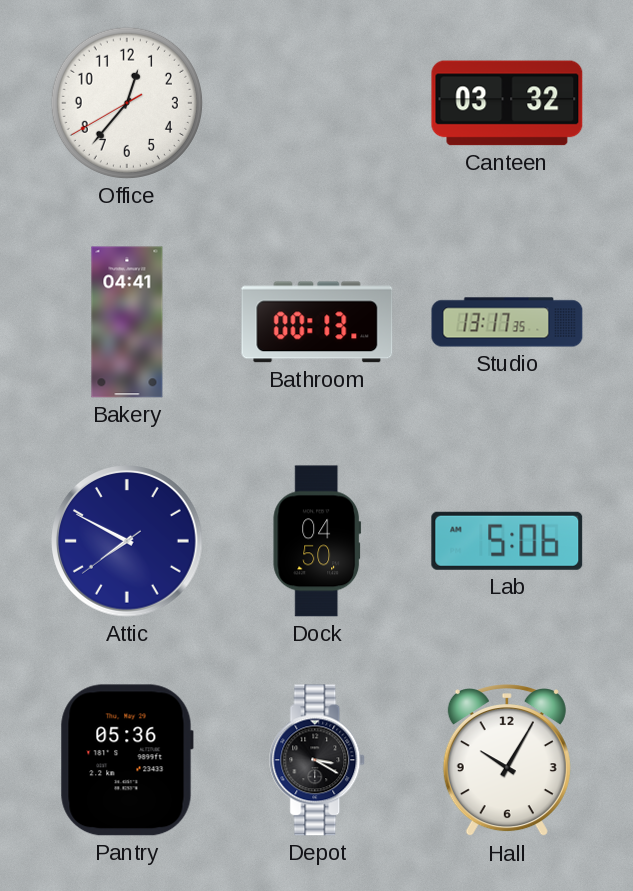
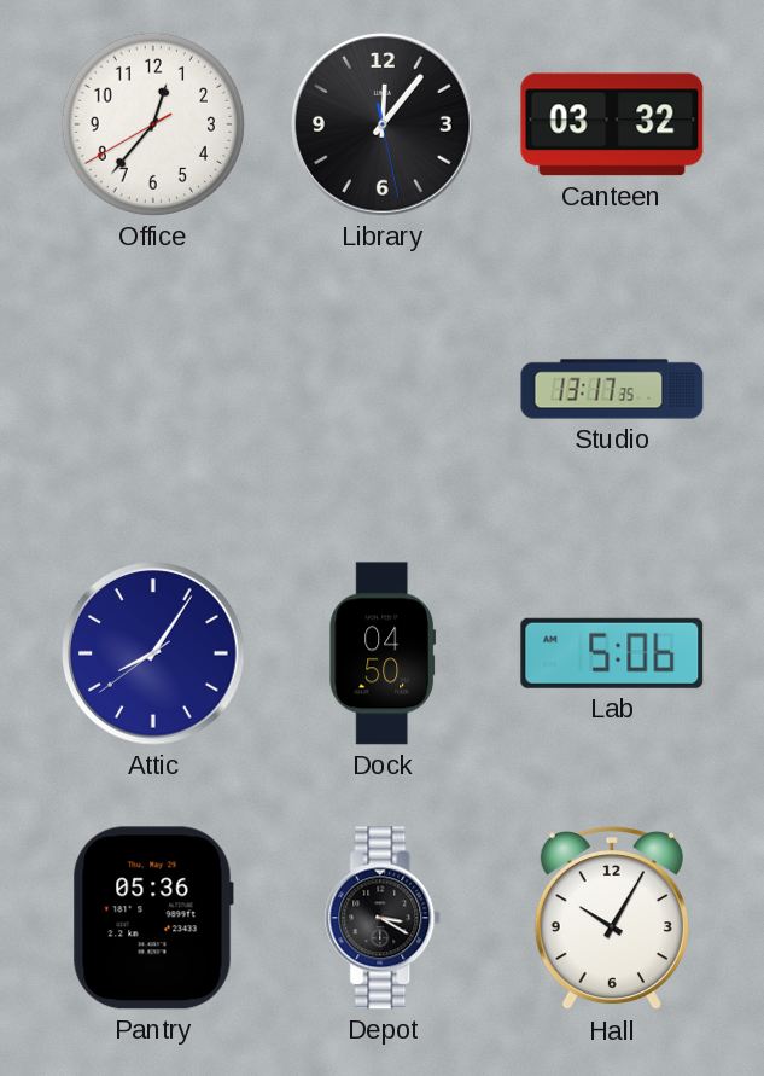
Library: none -> 12:06
Bakery: 04:41 -> none
Bathroom: 00:13 -> none
Attic: 7:49 -> 8:05
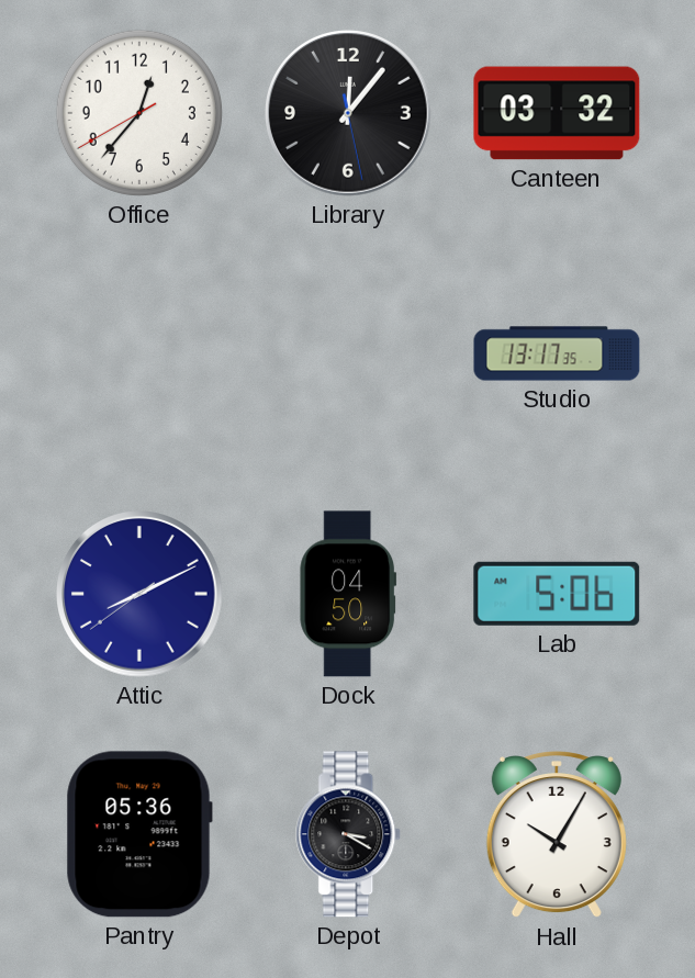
Attic: 8:05 -> 8:10
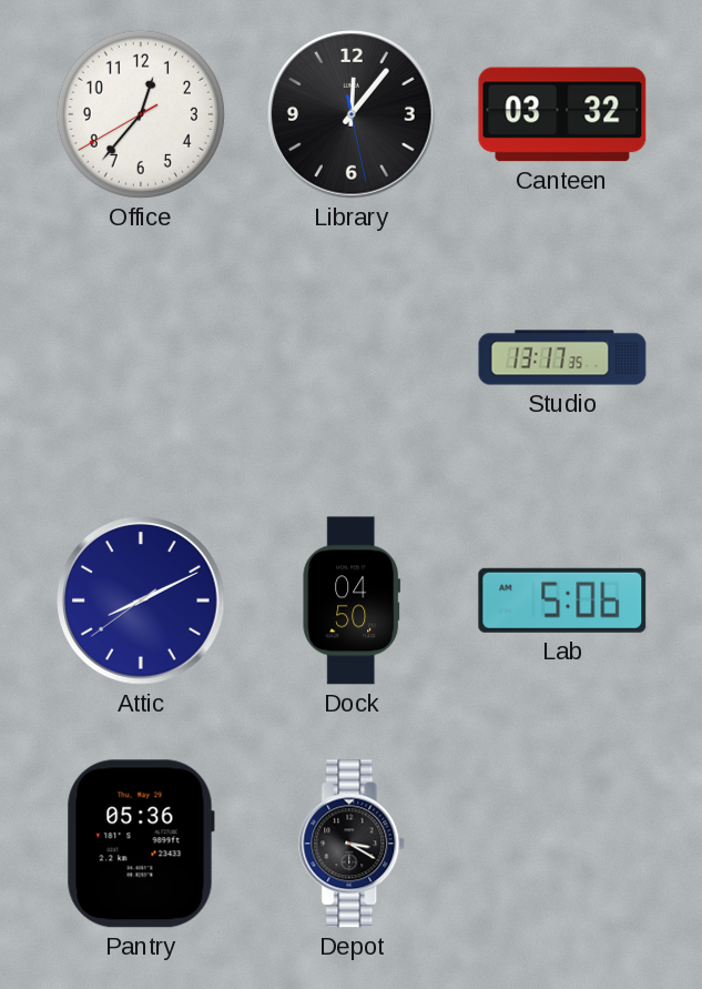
Hall: 10:05 -> none
